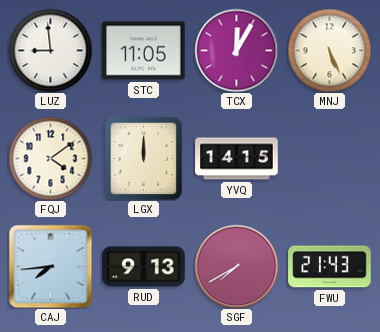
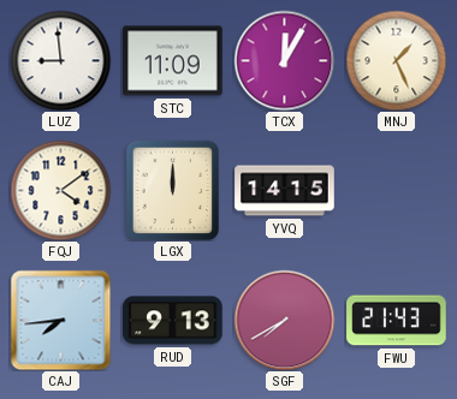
STC: 11:05 -> 11:09
MNJ: 5:26 -> 1:26
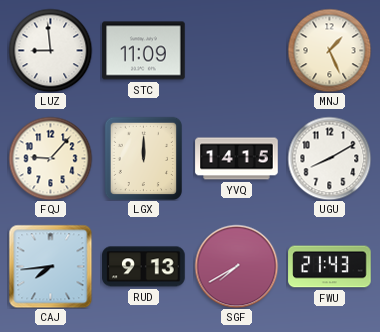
TCX: 12:05 -> none
FQJ: 4:09 -> 9:07
UGU: none -> 8:10
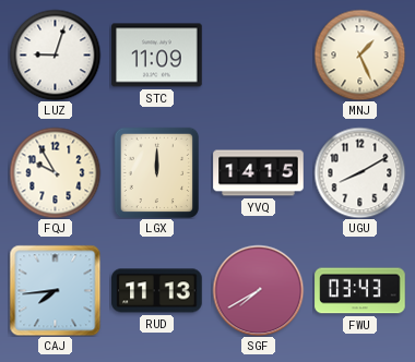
LUZ: 8:59 -> 9:03
FQJ: 9:07 -> 9:55
RUD: 9:13 -> 11:13
FWU: 21:43 -> 03:43
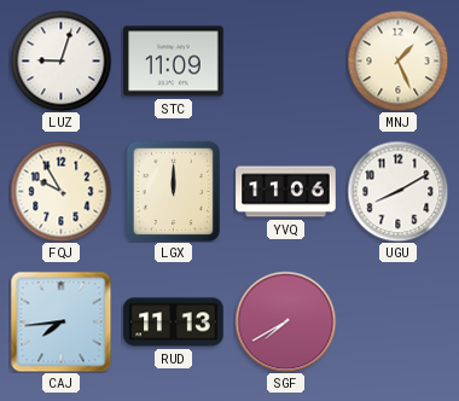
YVQ: 14:15 -> 11:06
FWU: 03:43 -> none
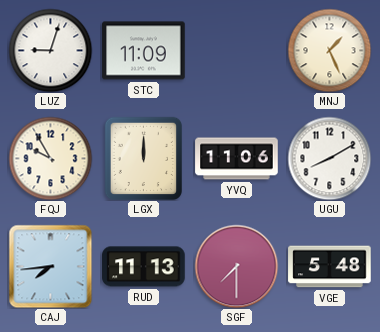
SGF: 7:40 -> 7:30
VGE: none -> 5:48
